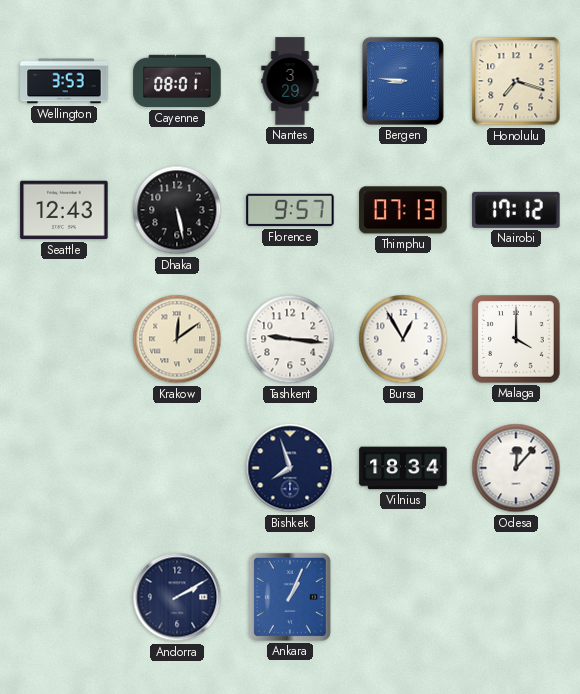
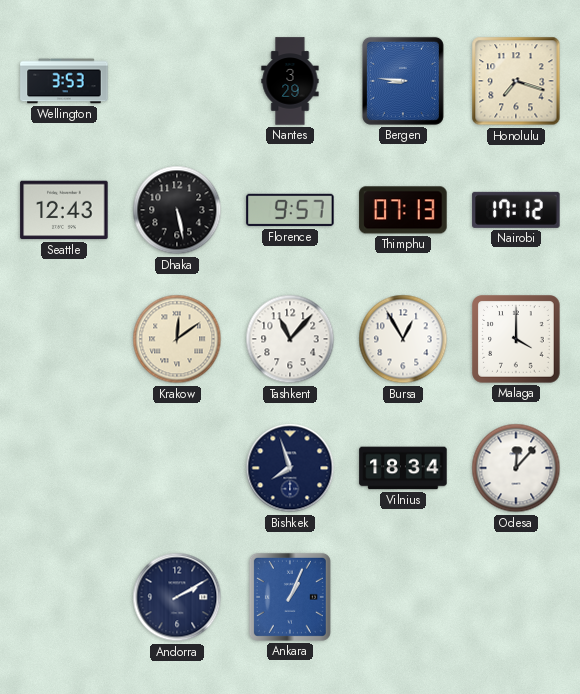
Cayenne: 08:01 -> none
Tashkent: 9:16 -> 11:07
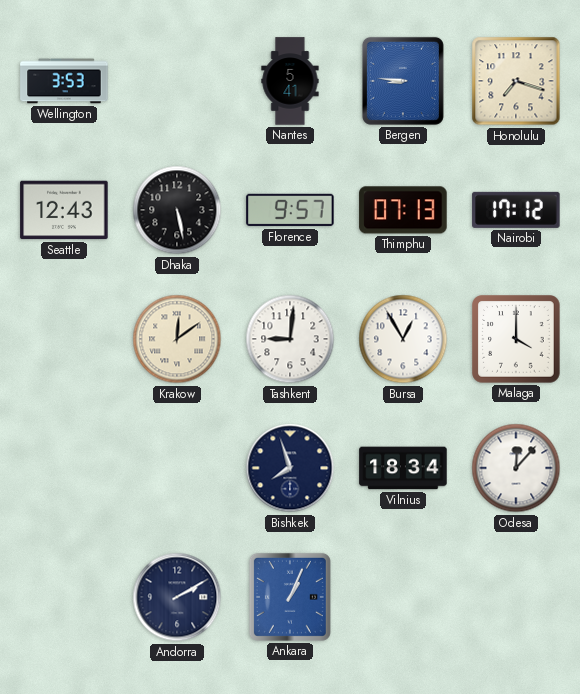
Nantes: 3:29 -> 5:41
Tashkent: 11:07 -> 9:01
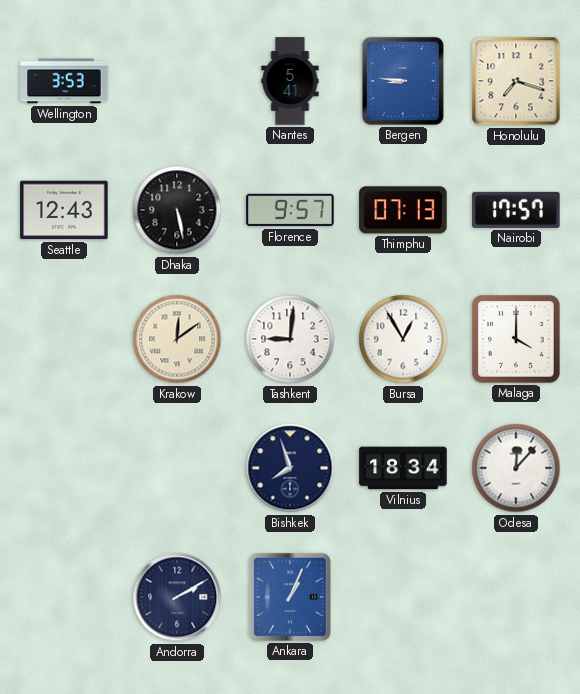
Nairobi: 17:12 -> 17:57
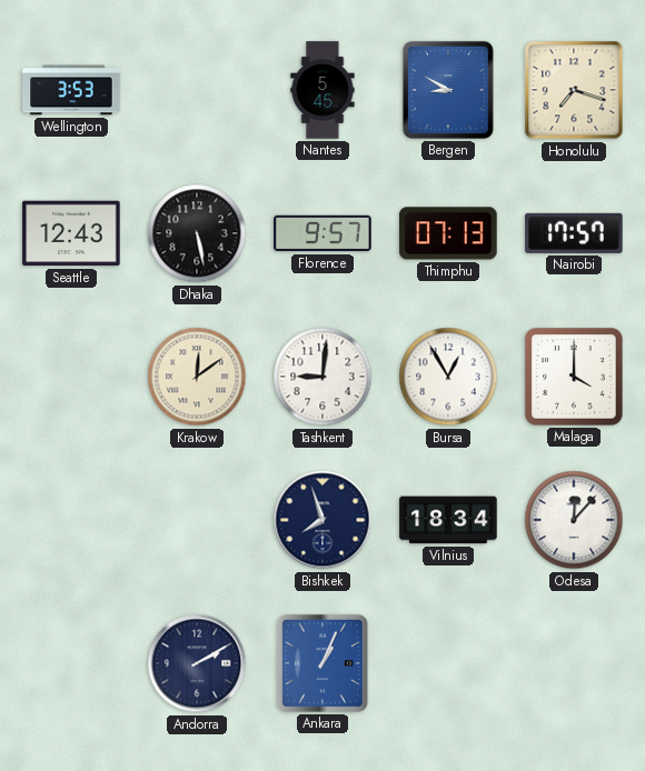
Nantes: 5:41 -> 5:45
Bergen: 8:46 -> 8:50
